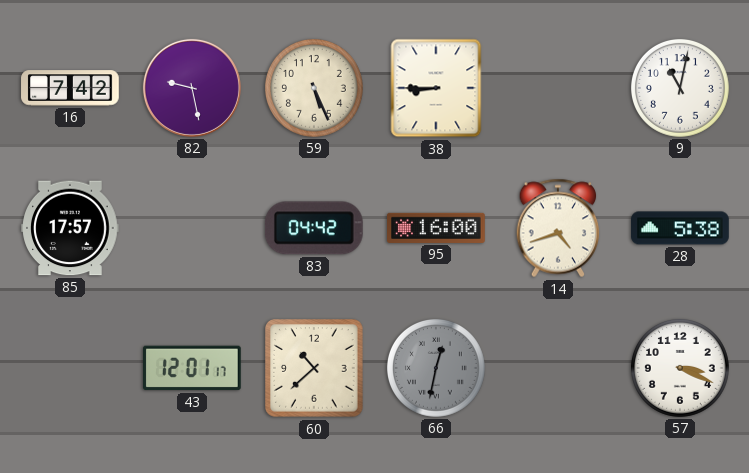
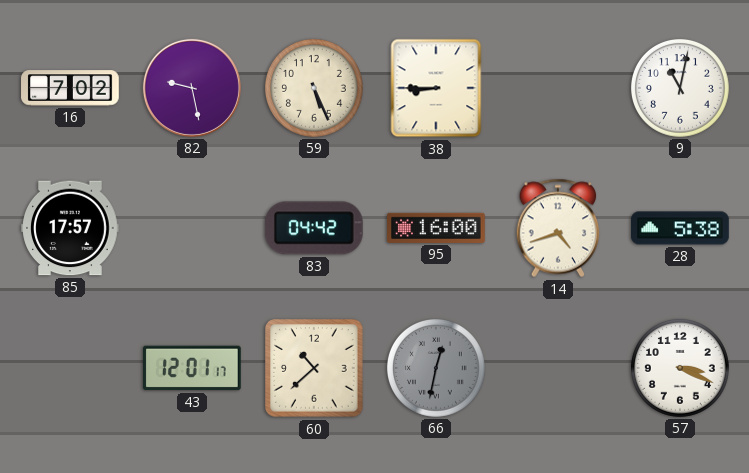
16: 7:42 -> 7:02
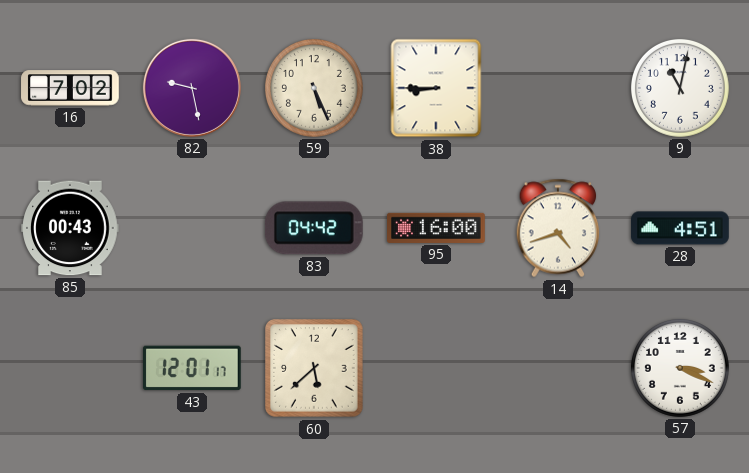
85: 17:57 -> 00:43
28: 5:38 -> 4:51
60: 10:38 -> 5:38
66: 12:32 -> none
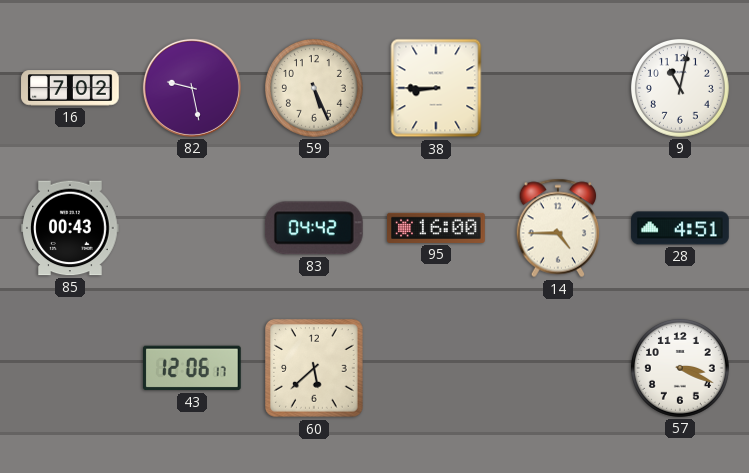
14: 4:42 -> 4:45
43: 12:01 -> 12:06
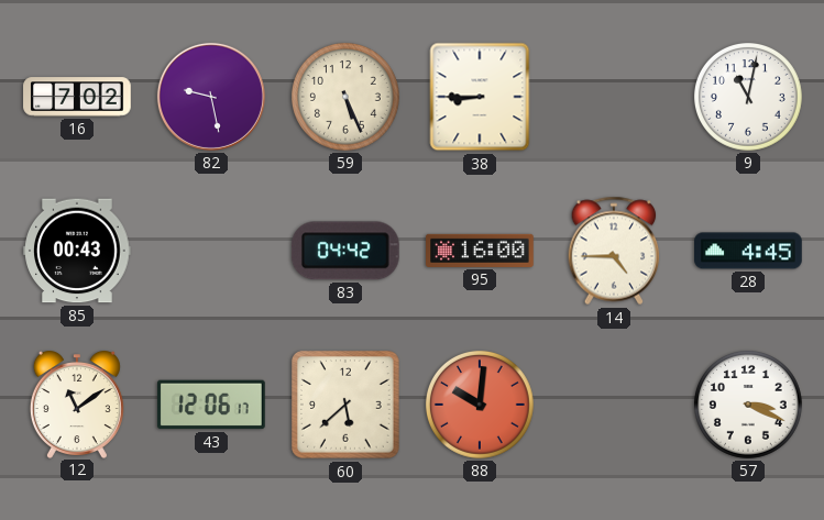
28: 4:51 -> 4:45
12: none -> 11:09
88: none -> 10:01
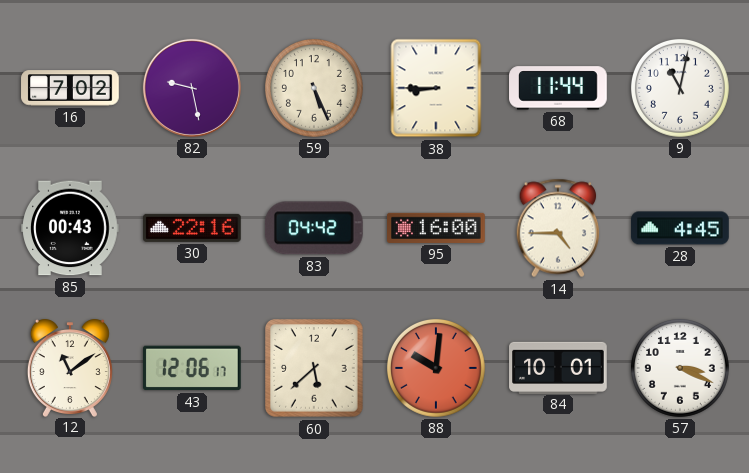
68: none -> 11:44
30: none -> 22:16
84: none -> 10:01
